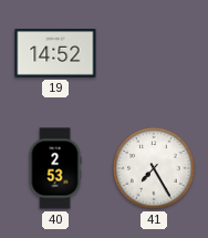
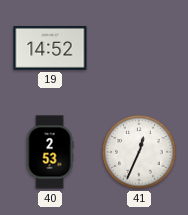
41: 7:25 -> 12:34
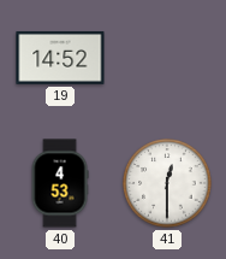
40: 2:53 -> 4:53
41: 12:34 -> 12:30
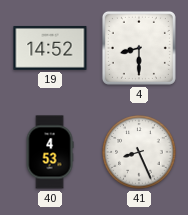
4: none -> 8:30
41: 12:30 -> 8:26
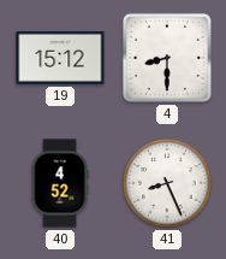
19: 14:52 -> 15:12
40: 4:53 -> 4:52
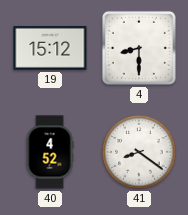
41: 8:26 -> 8:21
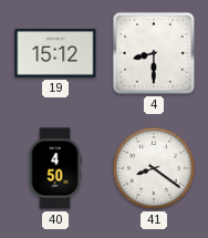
40: 4:52 -> 4:50
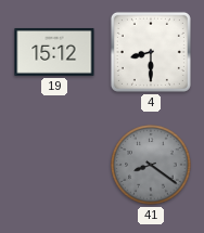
40: 4:50 -> none
41 dial: white -> grey
